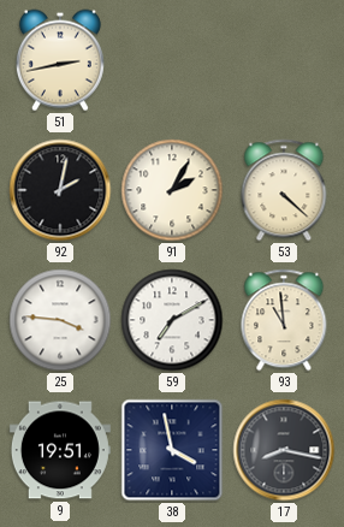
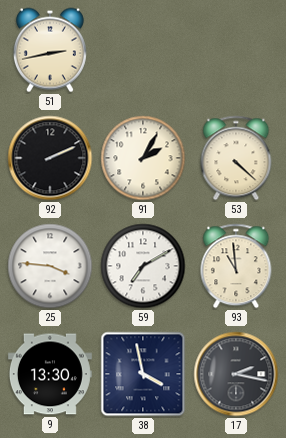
92: 2:02 -> 2:11
9: 19:51 -> 13:30
17: 8:17 -> 2:17
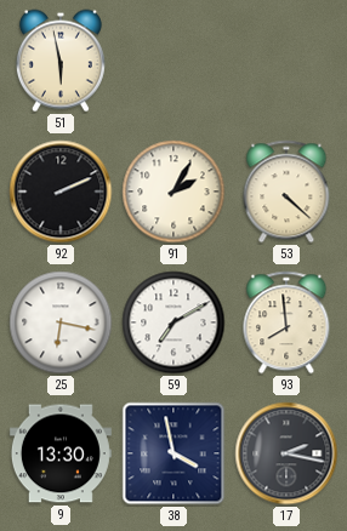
51: 2:43 -> 5:58
25: 3:46 -> 6:17
93: 10:59 -> 7:59
